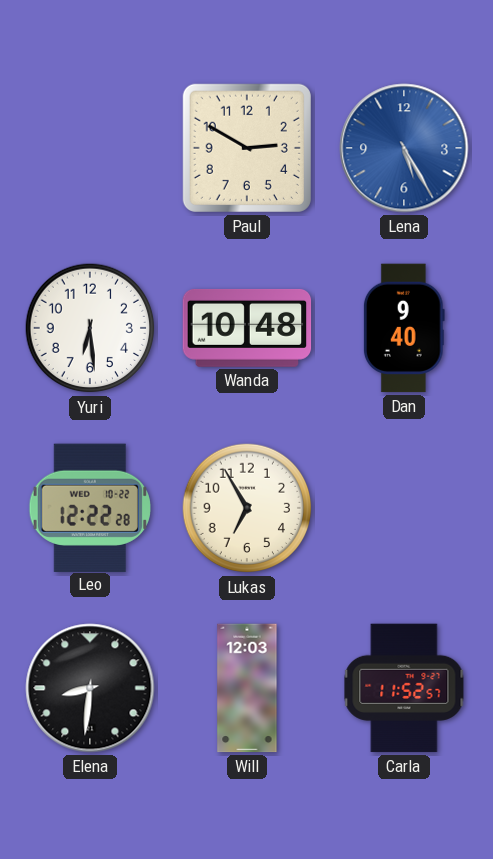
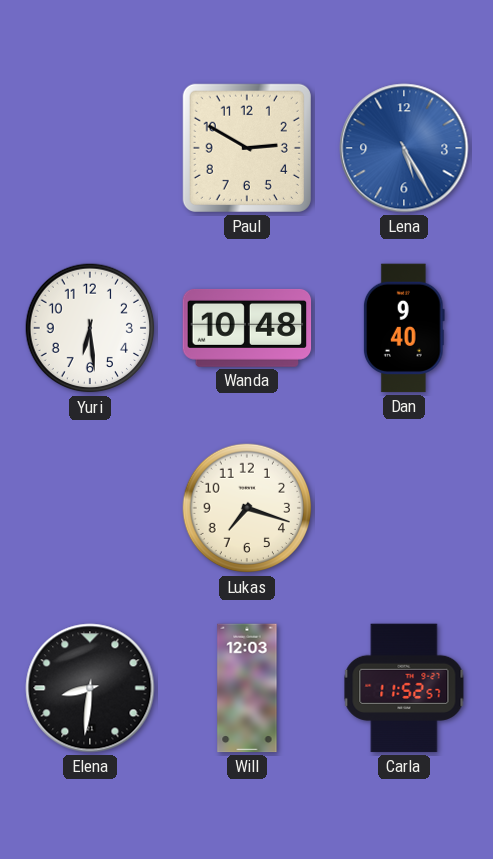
Leo: 12:22 -> none
Lukas: 6:55 -> 7:18
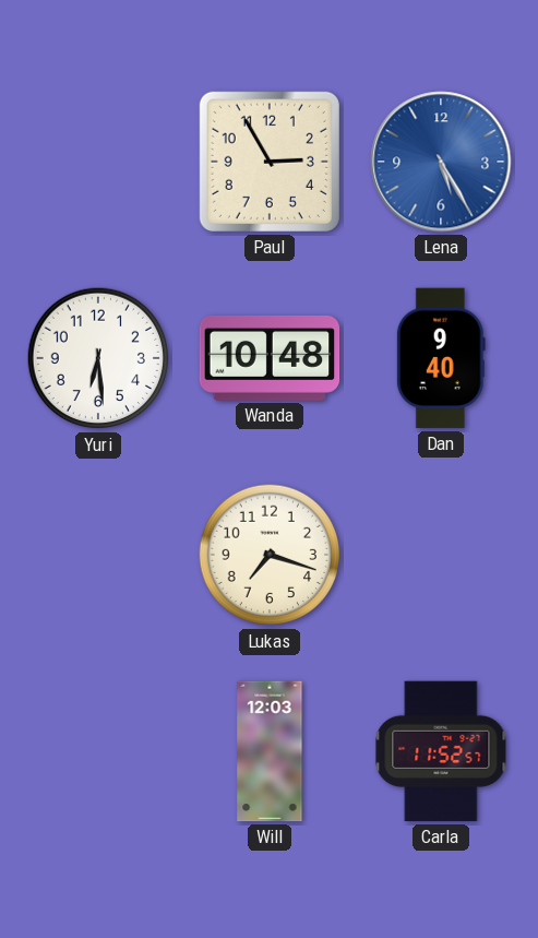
Paul: 2:50 -> 2:55
Elena: 8:31 -> none
